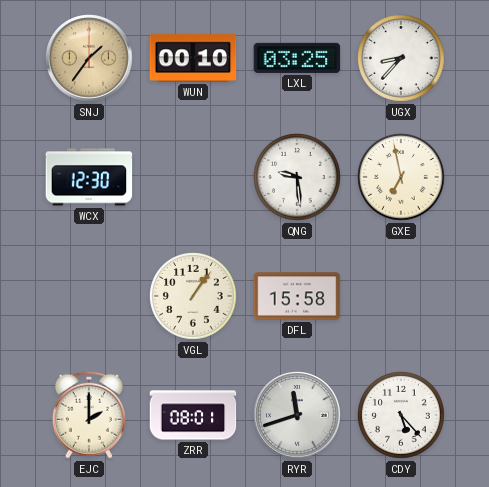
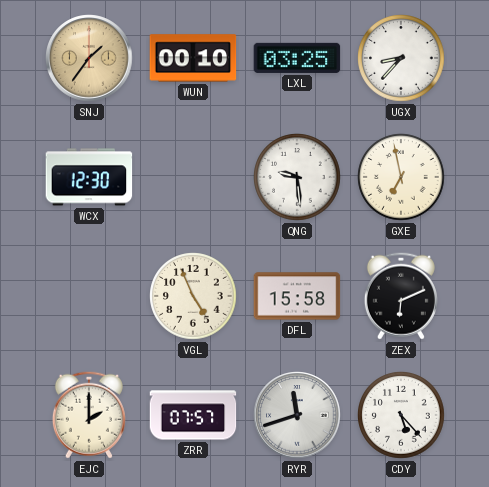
VGL: 1:06 -> 4:56
ZEX: none -> 6:11
ZRR: 08:01 -> 07:57
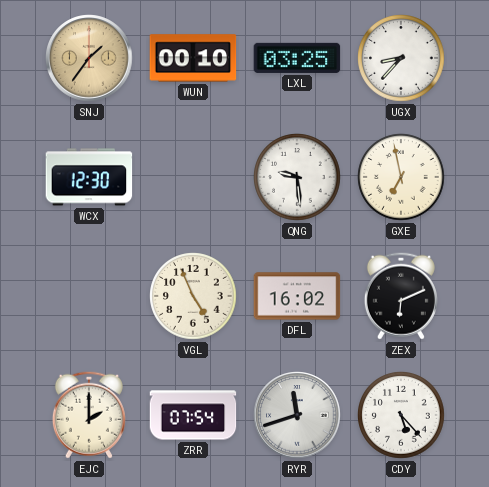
DFL: 15:58 -> 16:02
ZRR: 07:57 -> 07:54
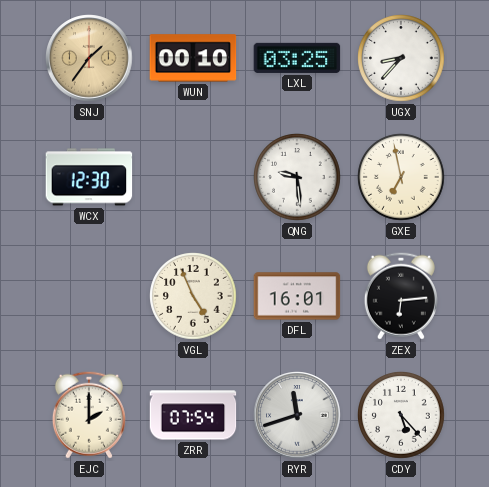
DFL: 16:02 -> 16:01
ZEX: 6:11 -> 6:14
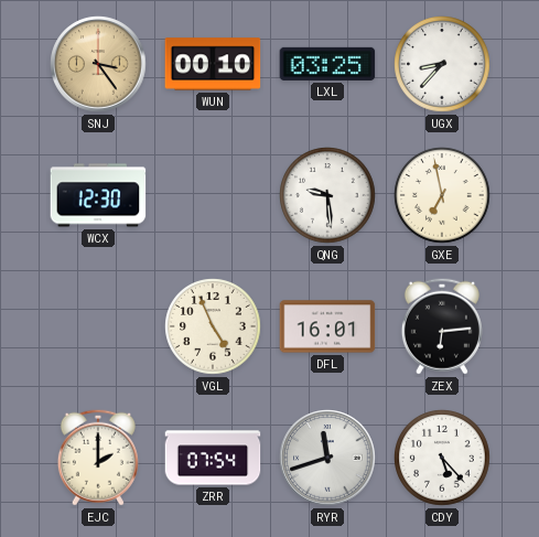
SNJ: 1:36 -> 3:24
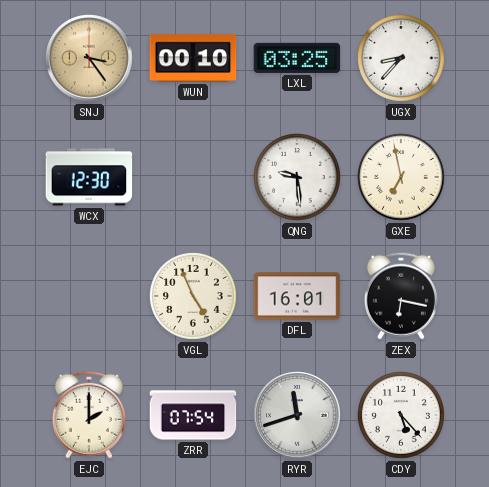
ZEX: 6:14 -> 6:17
